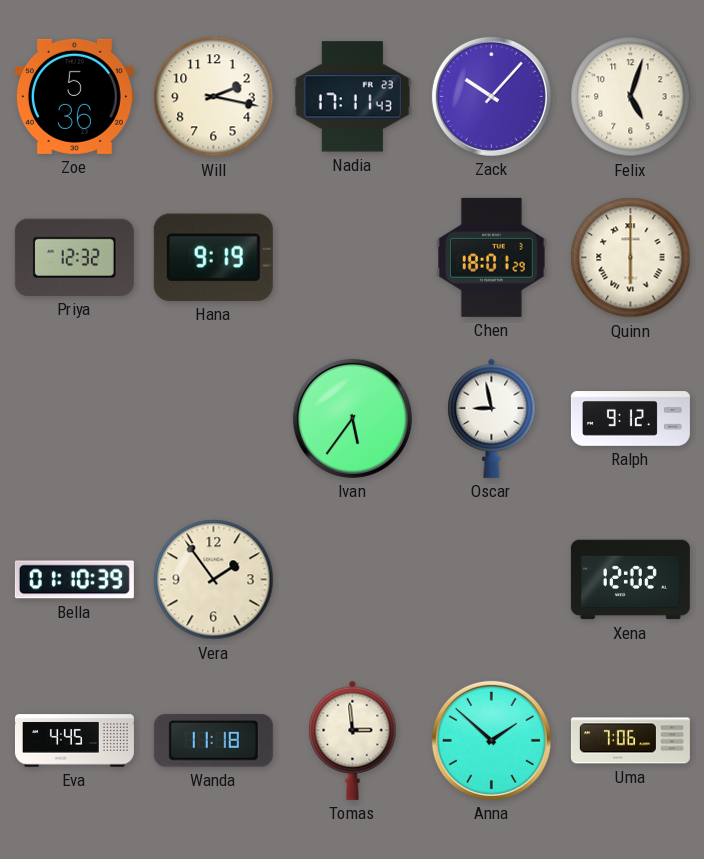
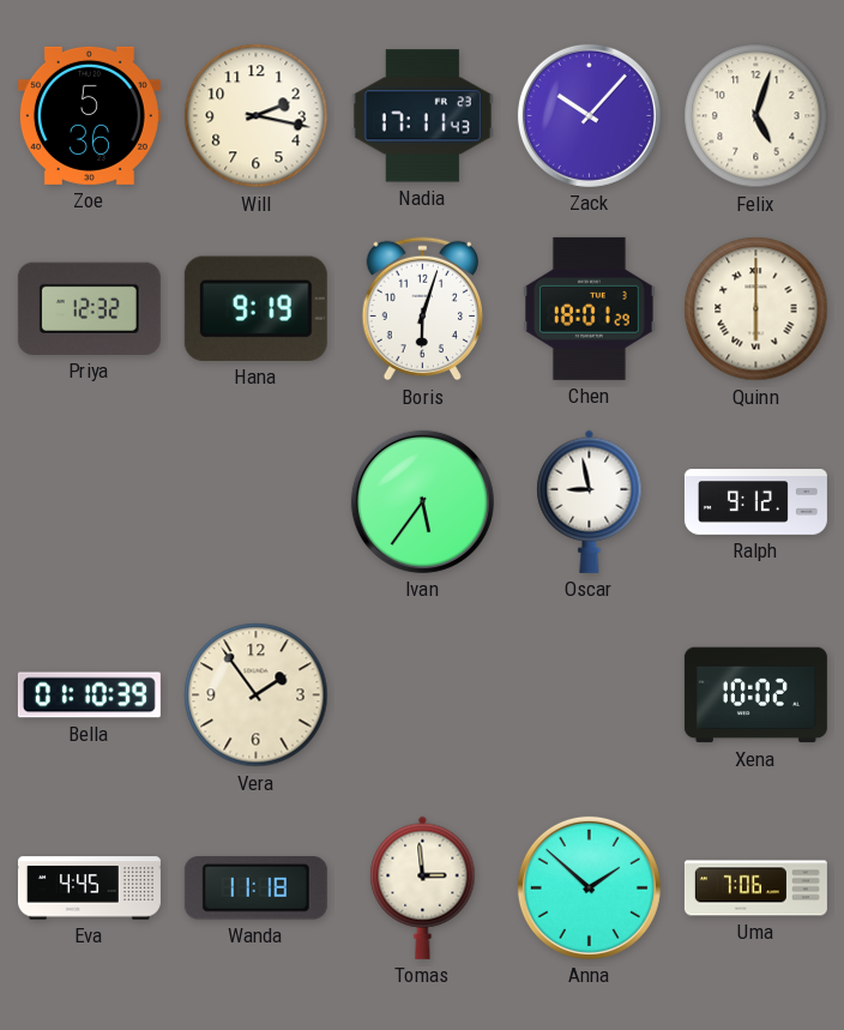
Boris: none -> 6:03
Xena: 12:02 -> 10:02
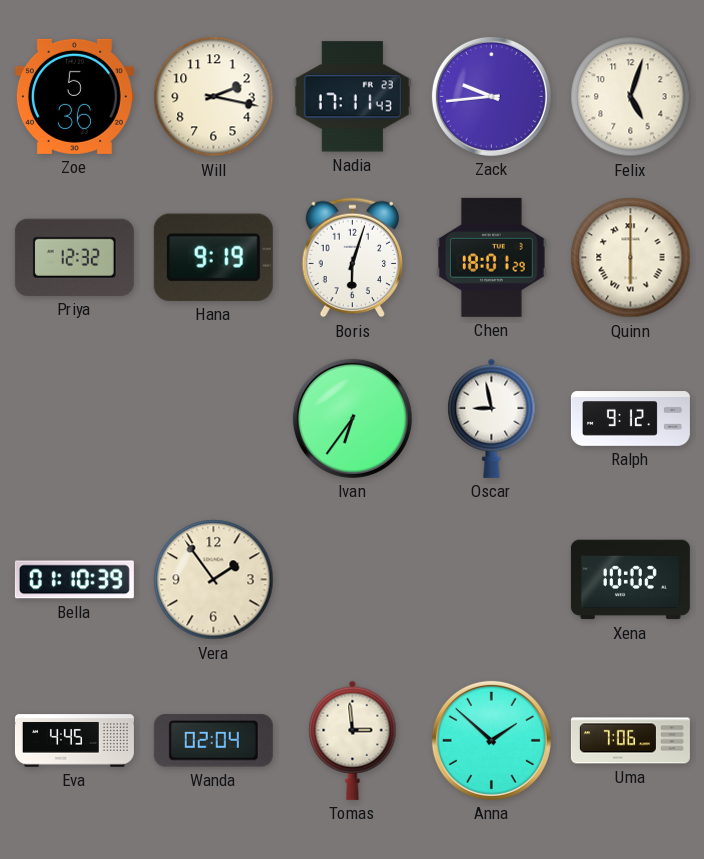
Zack: 10:07 -> 9:44
Ivan: 5:36 -> 6:36
Wanda: 11:18 -> 02:04
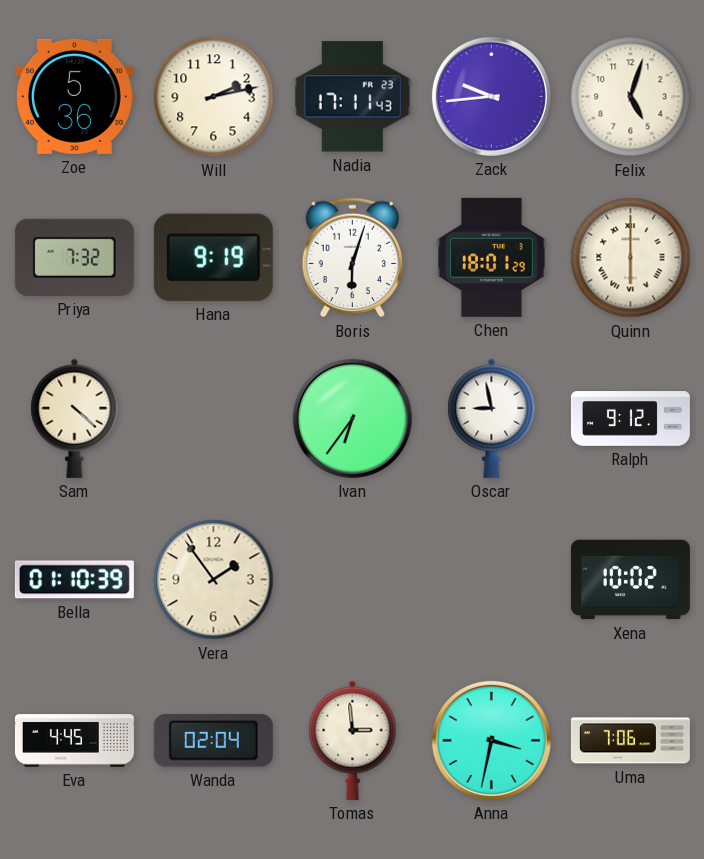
Will: 2:17 -> 2:13
Priya: 12:32 -> 7:32
Sam: none -> 4:22
Anna: 1:52 -> 3:32
